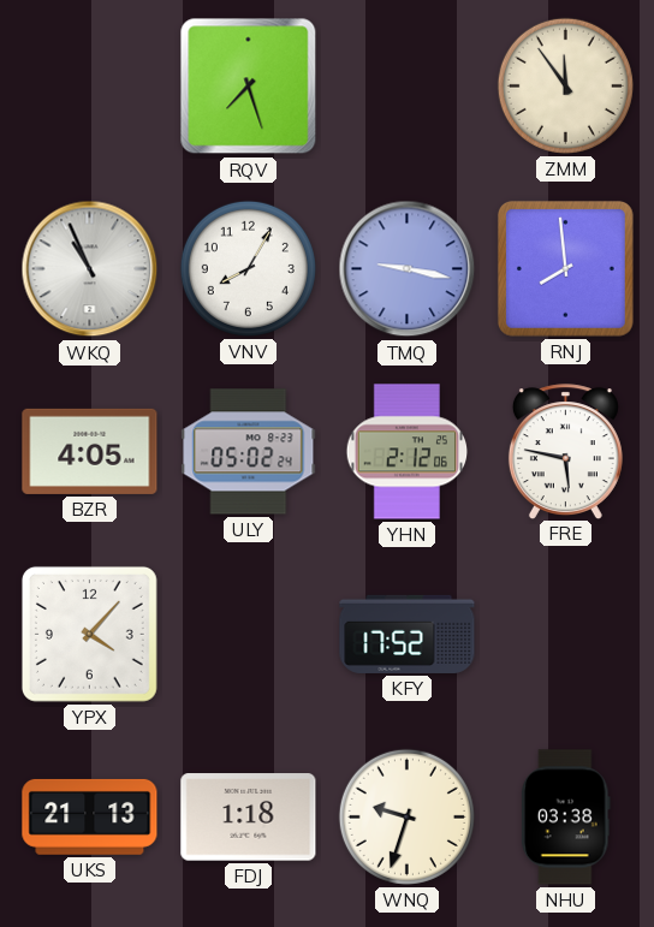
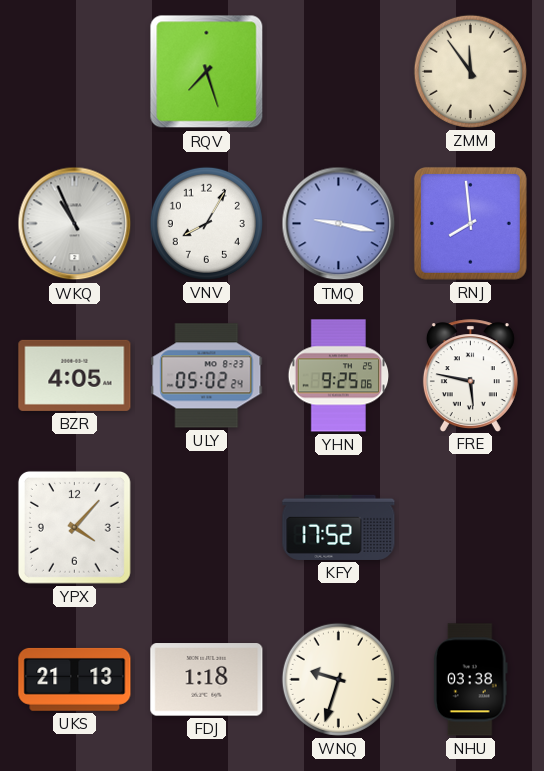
YHN: 2:12 -> 9:25
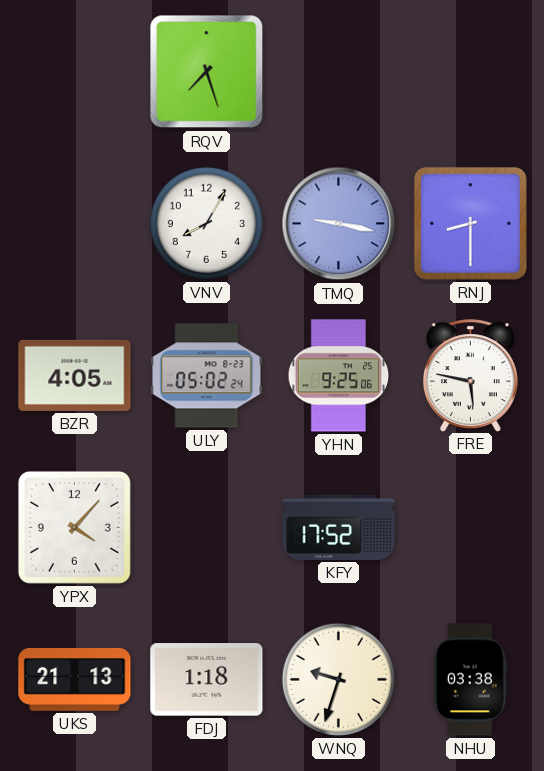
ZMM: 11:54 -> none
WKQ: 10:56 -> none
RNJ: 7:59 -> 8:30
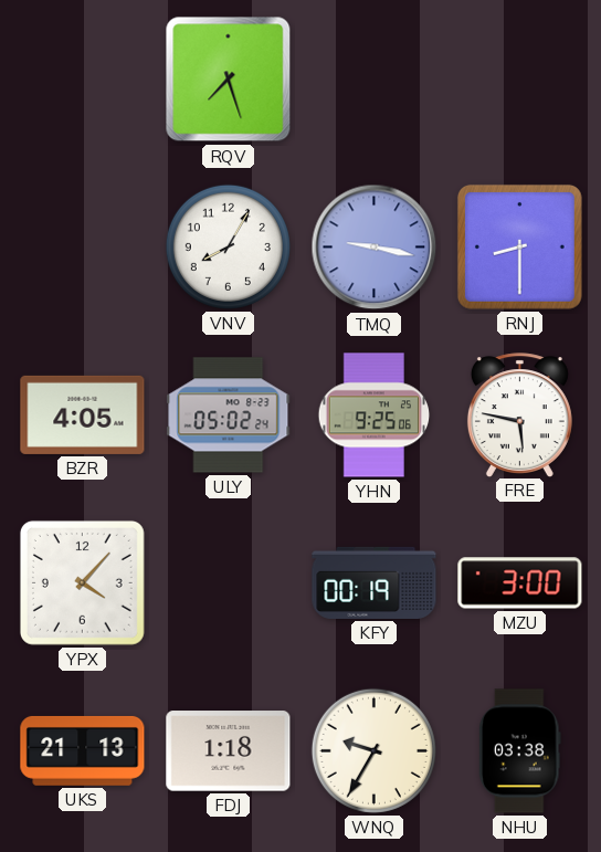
KFY: 17:52 -> 00:19
MZU: none -> 3:00
WNQ: 9:33 -> 9:35
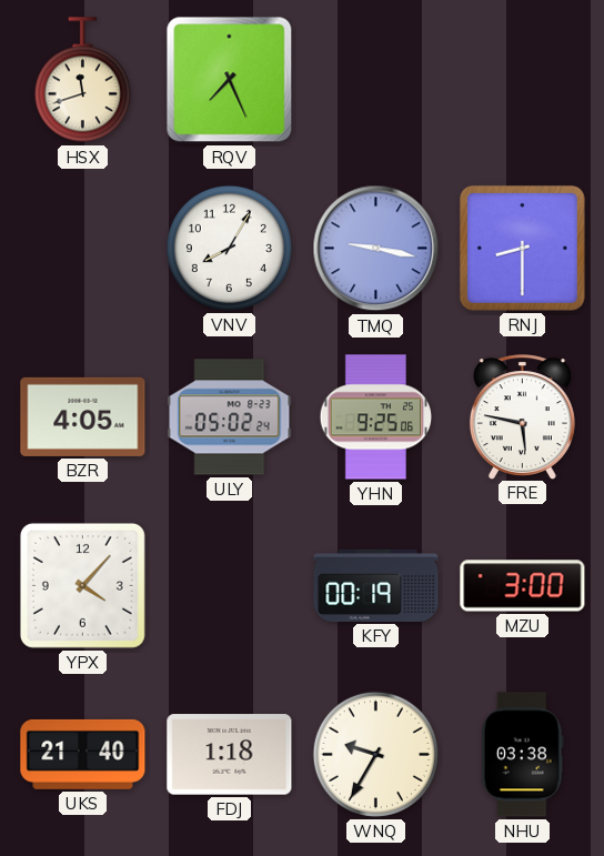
HSX: none -> 11:42
RQV: 7:27 -> 7:26
UKS: 21:13 -> 21:40
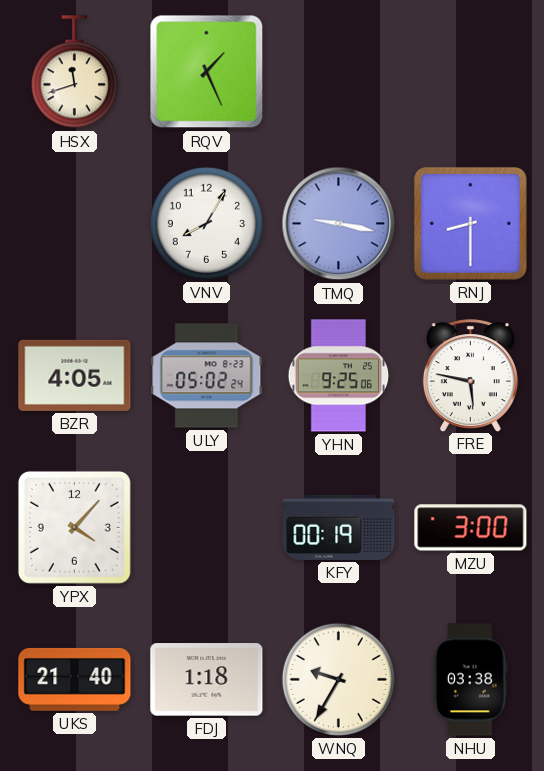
RQV: 7:26 -> 1:26
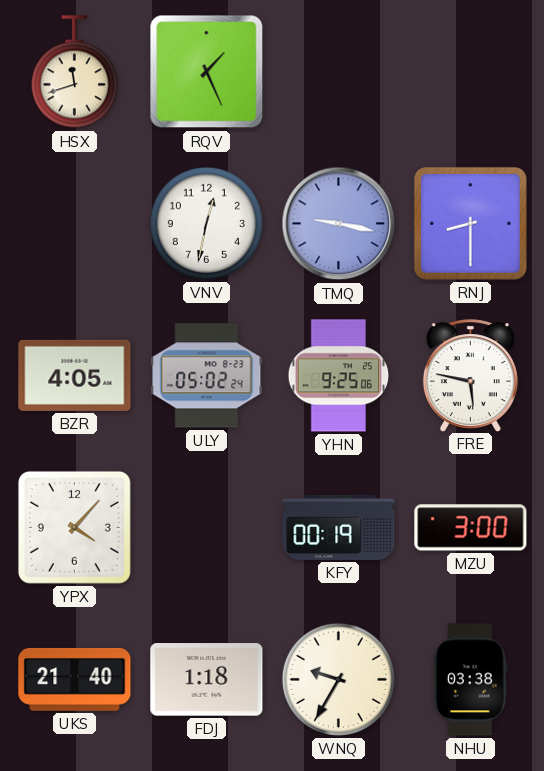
VNV: 8:05 -> 12:32
